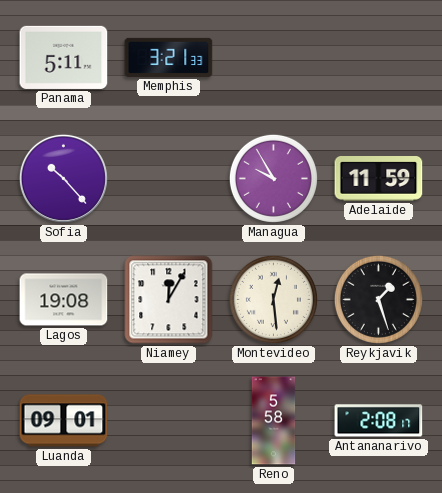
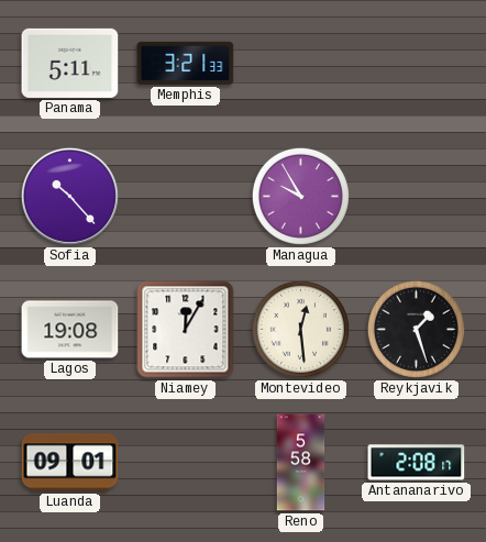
Adelaide: 11:59 -> none
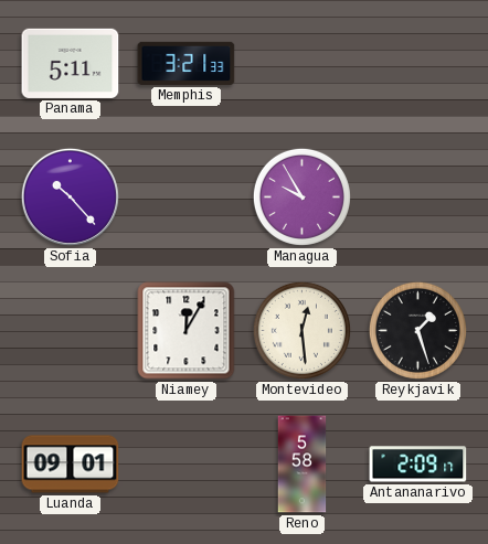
Lagos: 19:08 -> none
Antananarivo: 2:08 -> 2:09
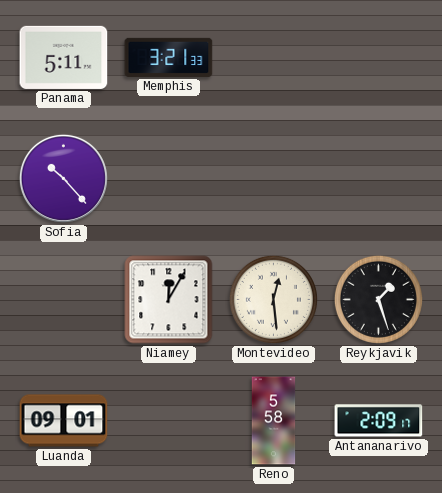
Managua: 9:55 -> none
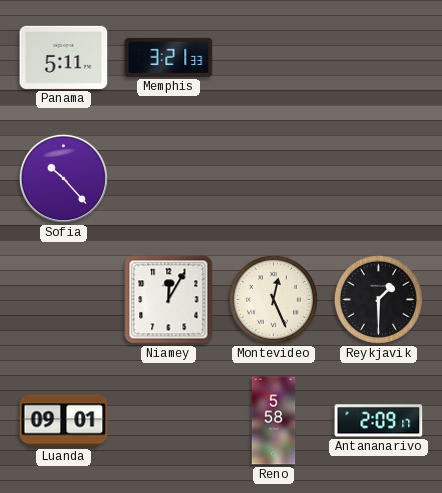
Montevideo: 12:29 -> 12:26
Reykjavik: 1:27 -> 1:30
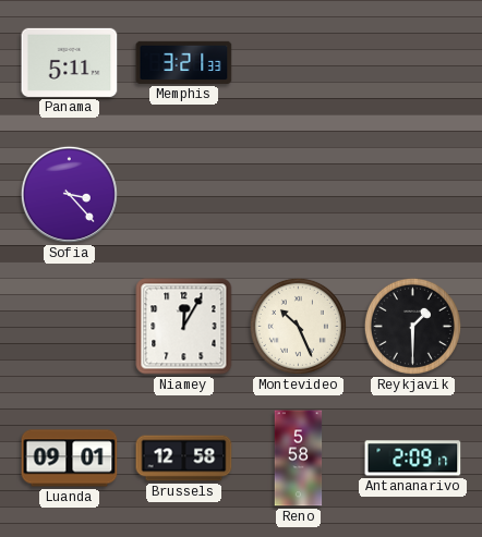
Sofia: 10:23 -> 3:23
Montevideo: 12:26 -> 10:26
Brussels: none -> 12:58
